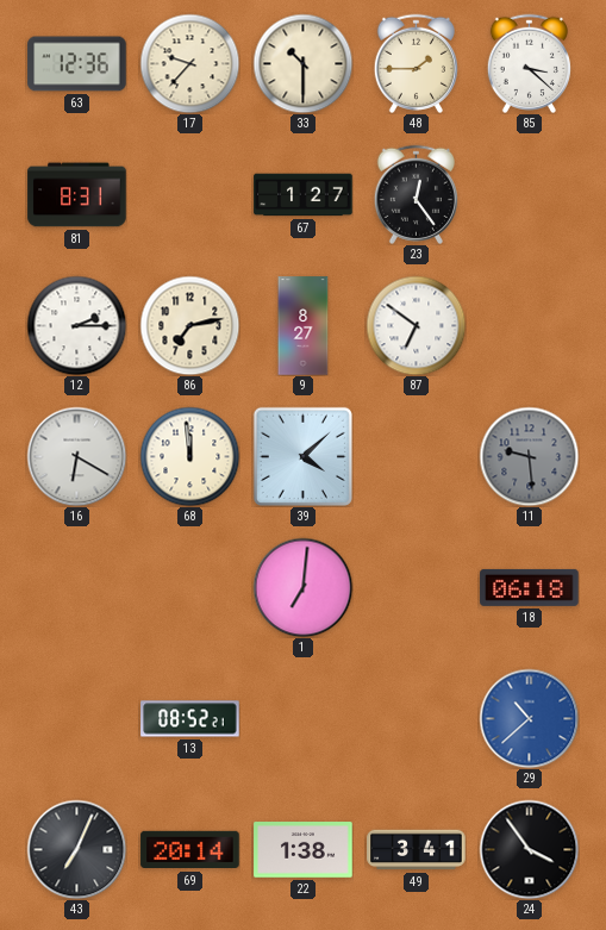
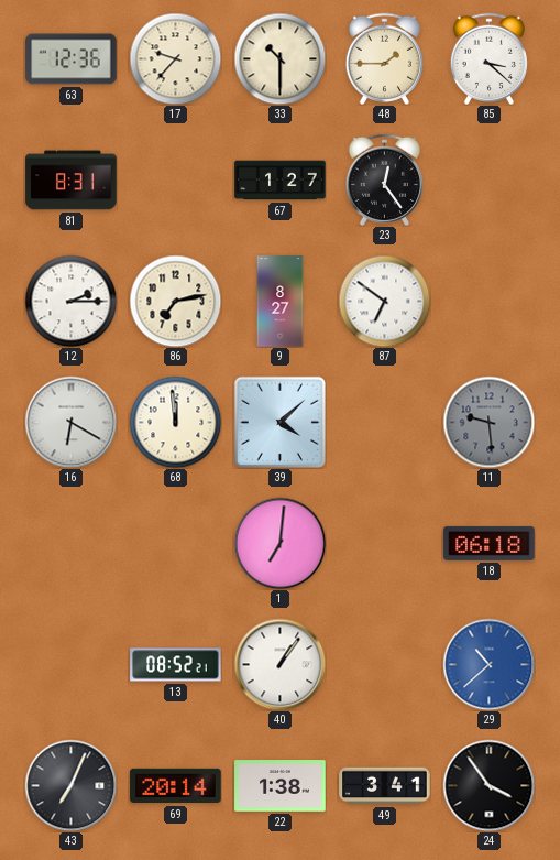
40: none -> 1:06
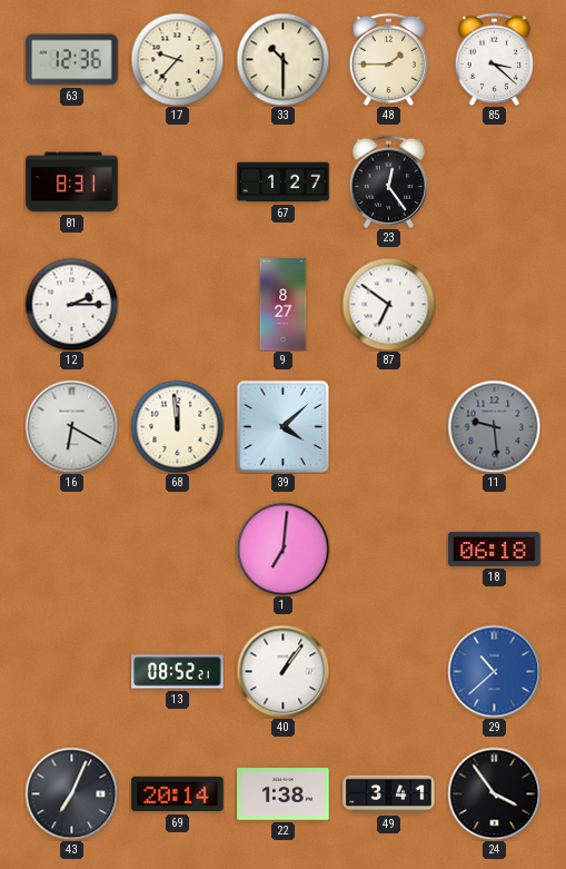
86: 7:13 -> none
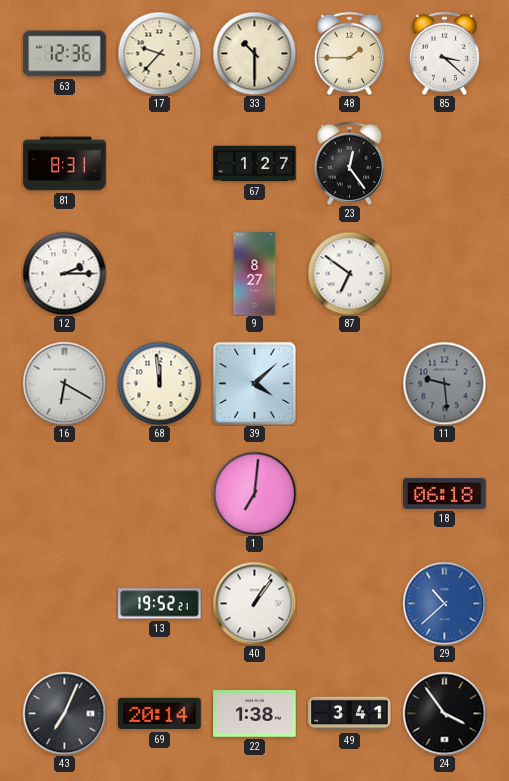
13: 08:52 -> 19:52
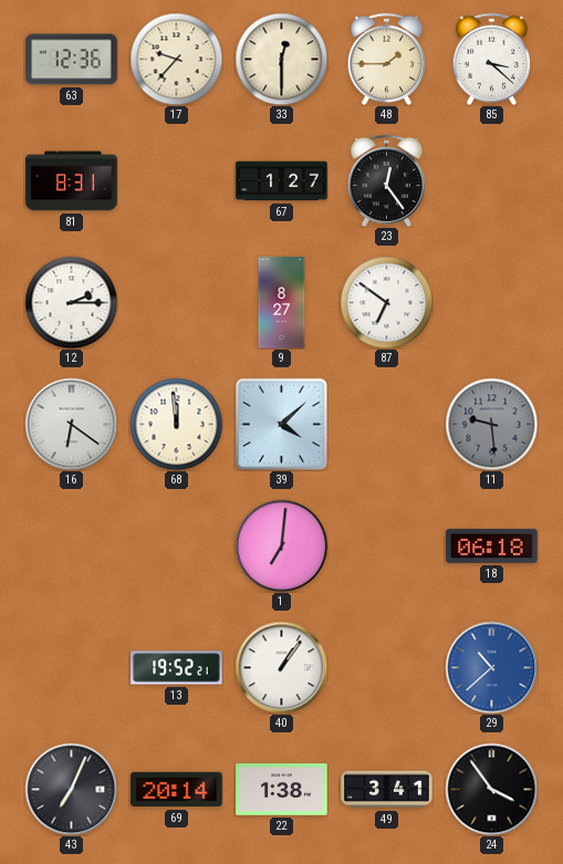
33: 10:30 -> 12:30
16: 6:20 -> 6:21
